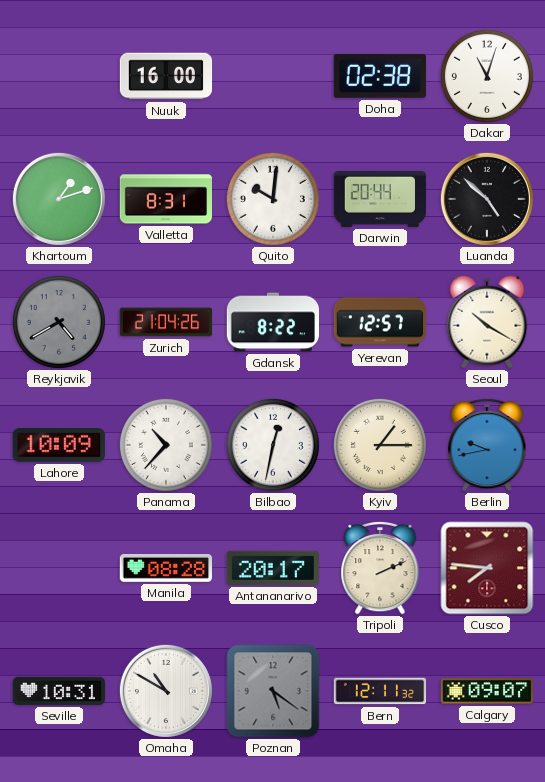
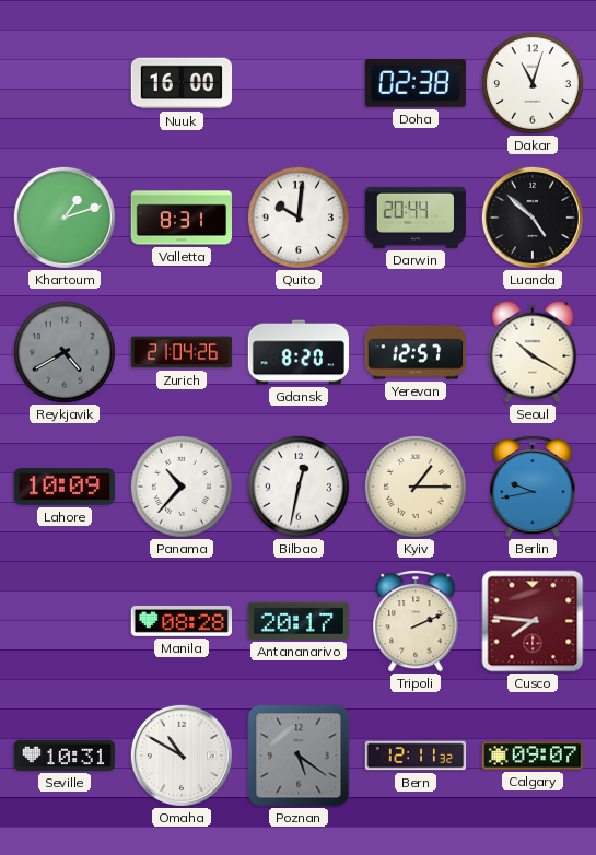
Gdansk: 8:22 -> 8:20
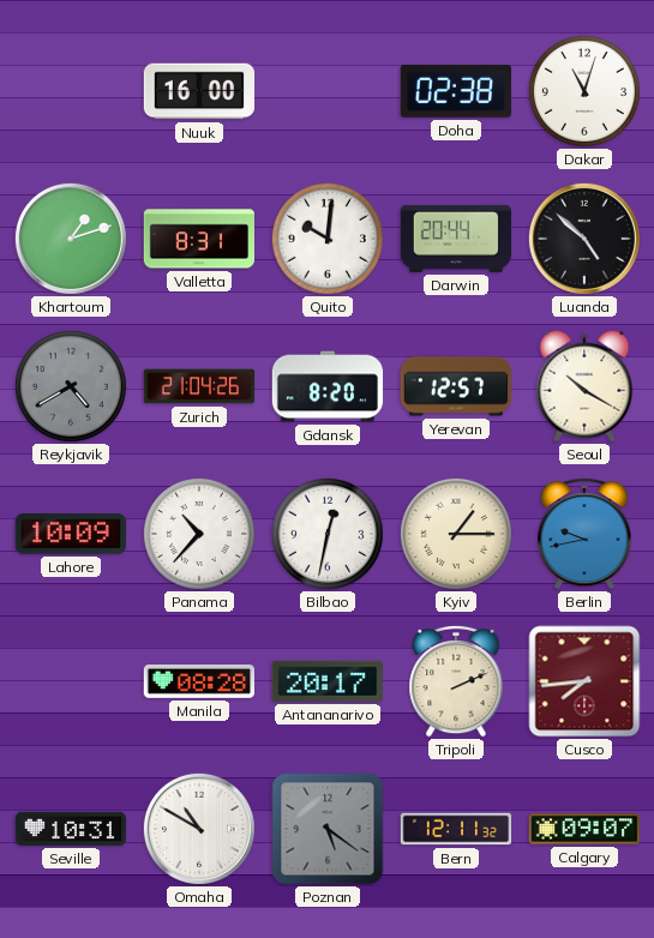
Cusco: 7:46 -> 7:44
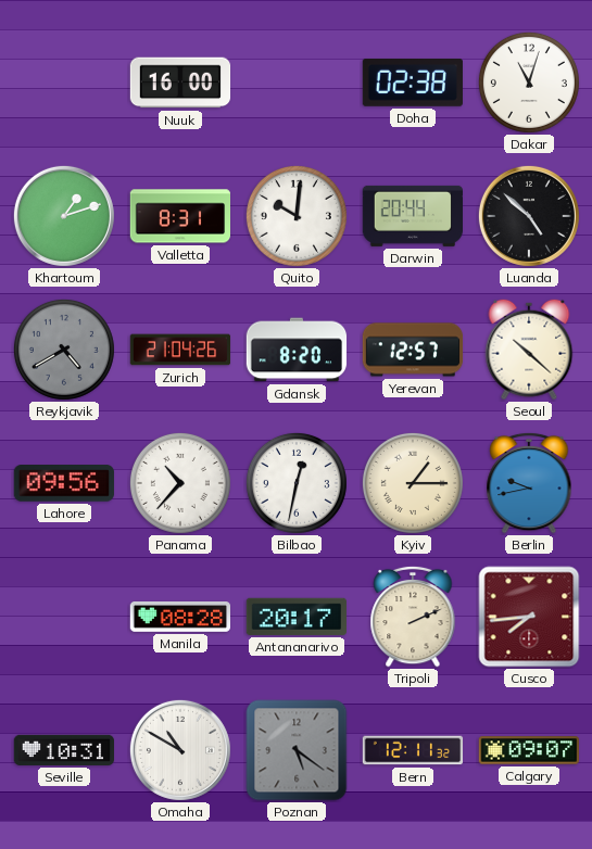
Seoul: 10:20 -> 10:22
Lahore: 10:09 -> 09:56
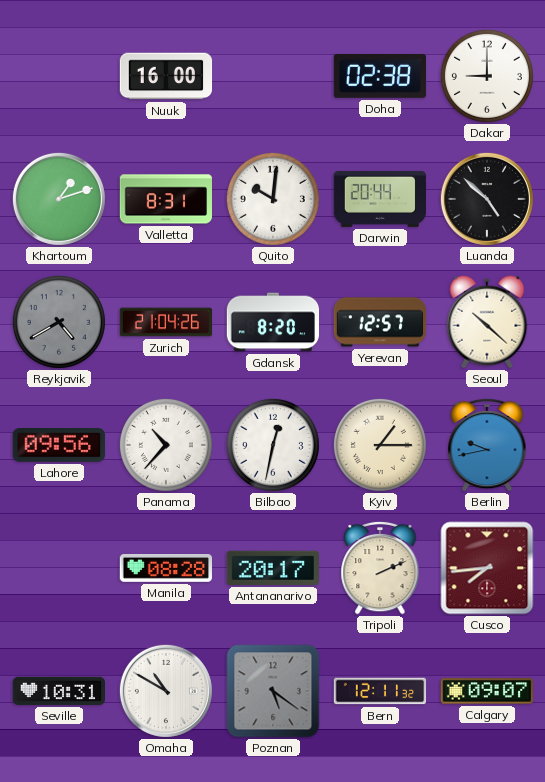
Dakar: 11:03 -> 9:00
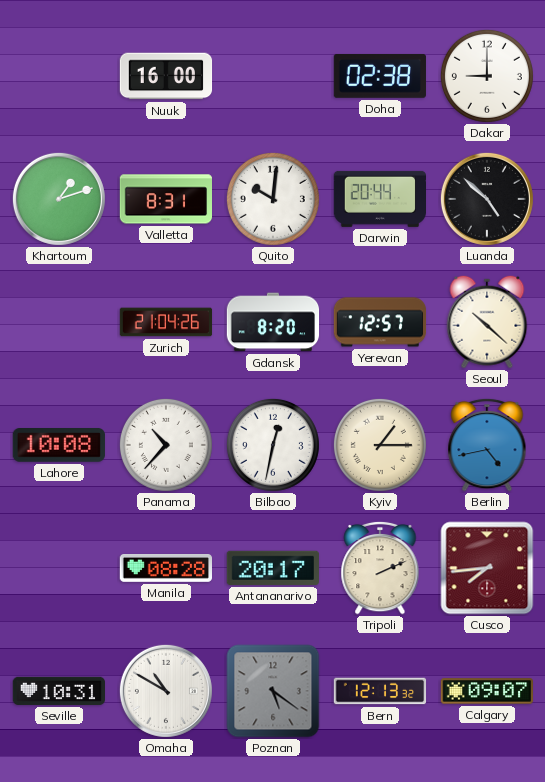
Reykjavik: 4:40 -> none
Lahore: 09:56 -> 10:08
Berlin: 9:43 -> 4:43
Bern: 12:11 -> 12:13
